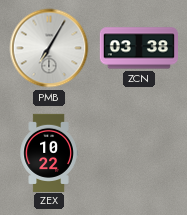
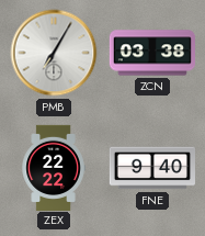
ZEX: 10:22 -> 22:22
FNE: none -> 9:40
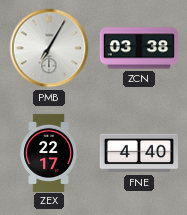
ZEX: 22:22 -> 22:17
FNE: 9:40 -> 4:40
